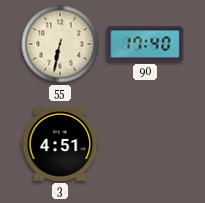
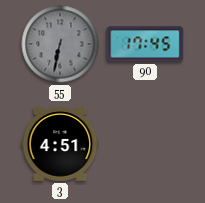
55 dial: cream -> grey
90: 17:40 -> 17:45
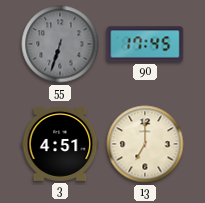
55: 6:32 -> 6:33
13: none -> 7:00
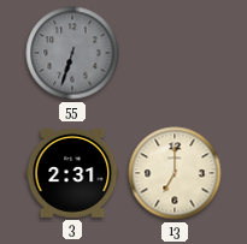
90: 17:45 -> none
3: 4:51 -> 2:31
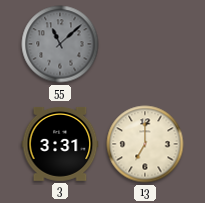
55: 6:33 -> 11:08
3: 2:31 -> 3:31
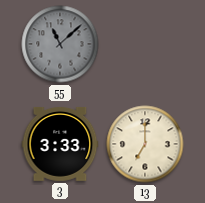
3: 3:31 -> 3:33
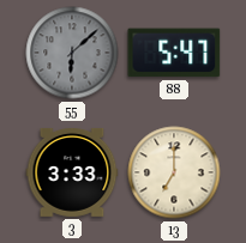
55: 11:08 -> 6:08
88: none -> 5:47
